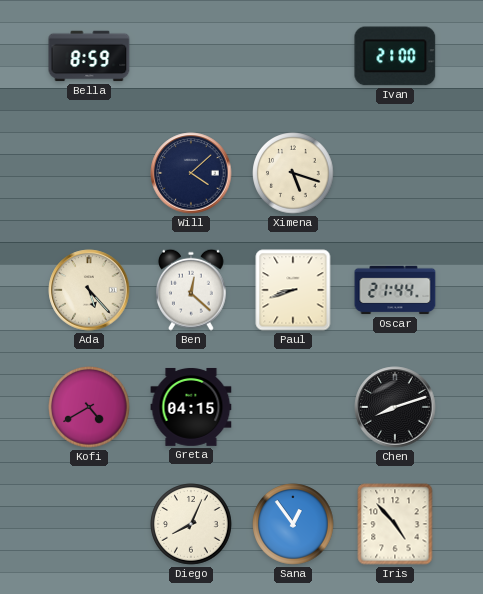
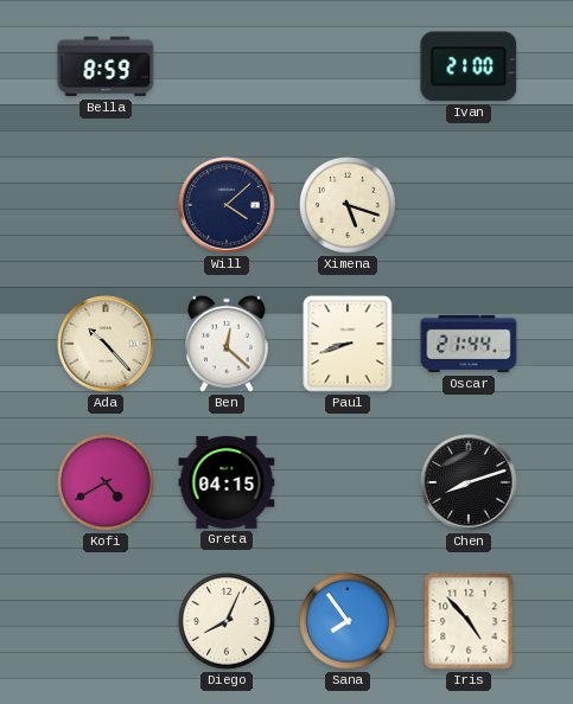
Ada: 5:23 -> 10:23
Sana: 12:54 -> 7:54
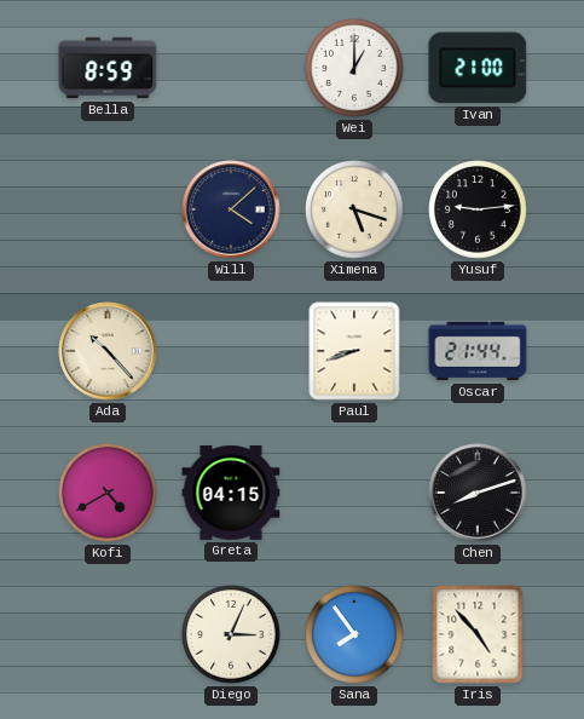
Wei: none -> 1:00
Yusuf: none -> 9:14
Ben: 12:22 -> none
Diego: 8:04 -> 3:04
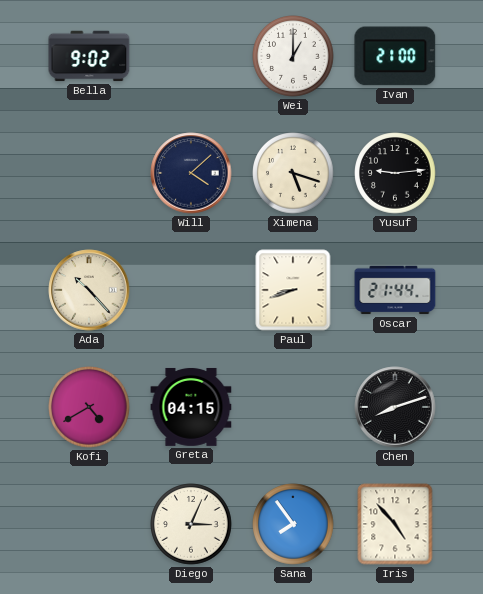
Bella: 8:59 -> 9:02
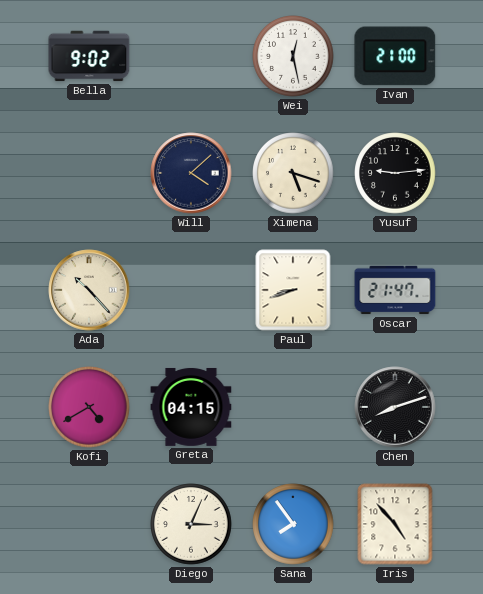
Wei: 1:00 -> 12:28
Oscar: 21:44 -> 21:47
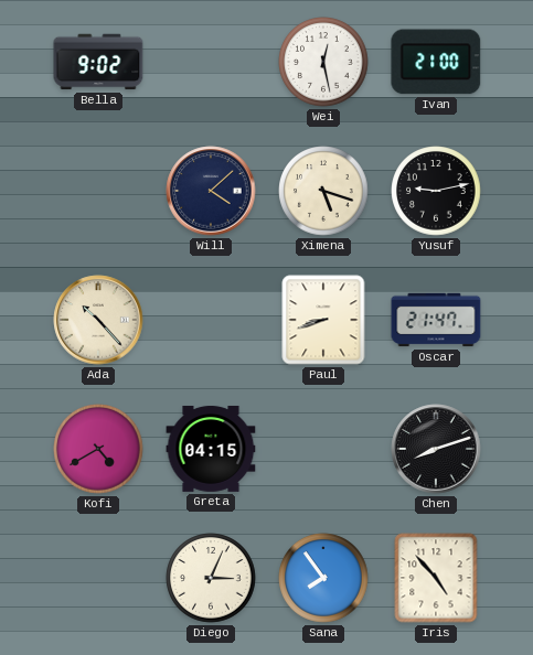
Yusuf: 9:14 -> 9:13
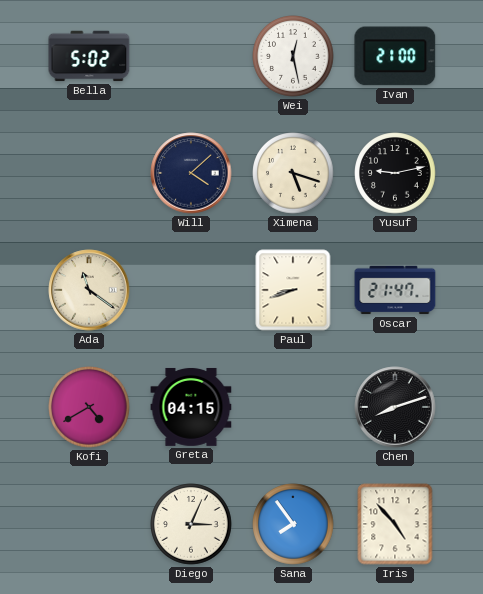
Bella: 9:02 -> 5:02
Ada: 10:23 -> 11:21
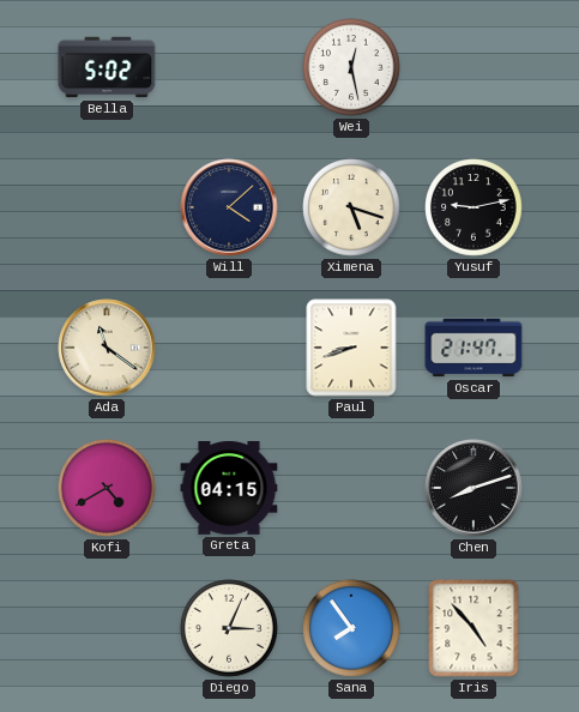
Ivan: 21:00 -> none
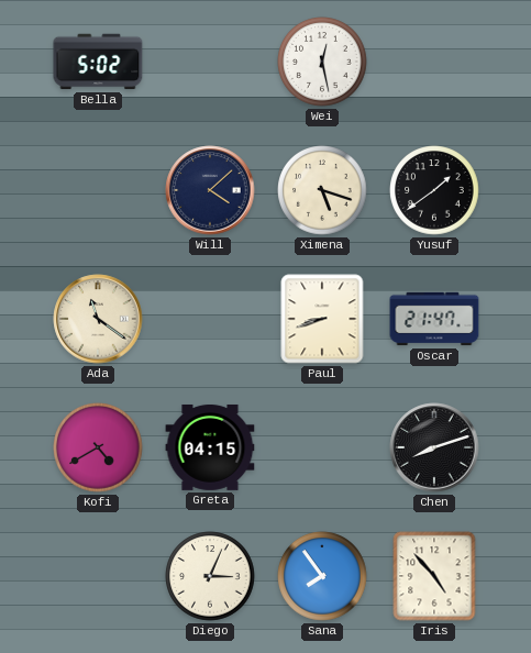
Yusuf: 9:13 -> 1:39
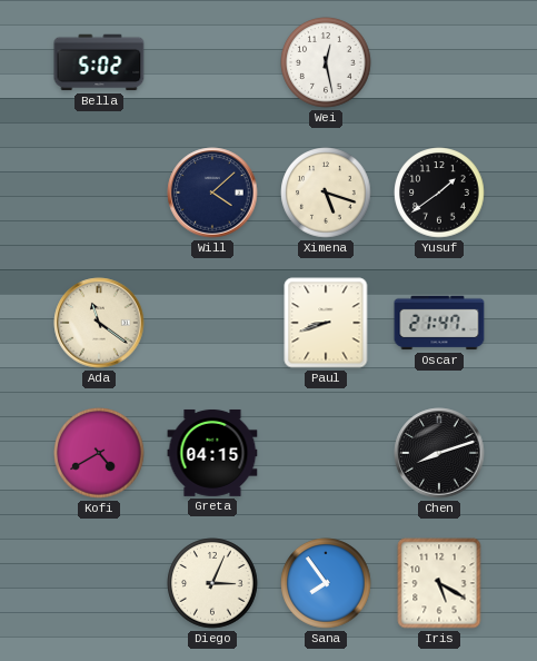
Iris: 4:53 -> 5:20
